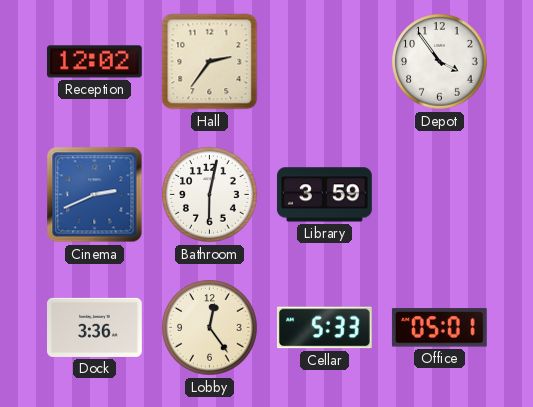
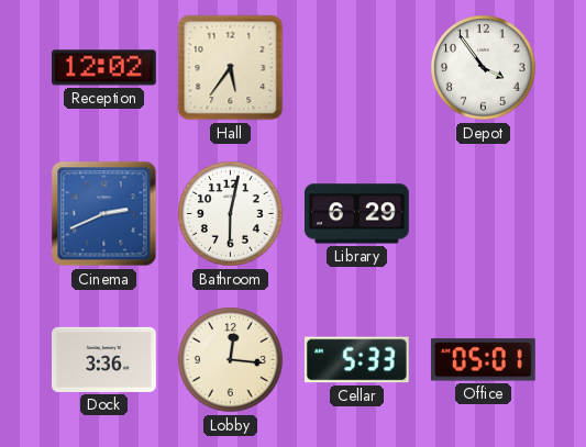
Hall: 2:36 -> 5:36
Library: 3:59 -> 6:29
Lobby: 12:24 -> 12:16
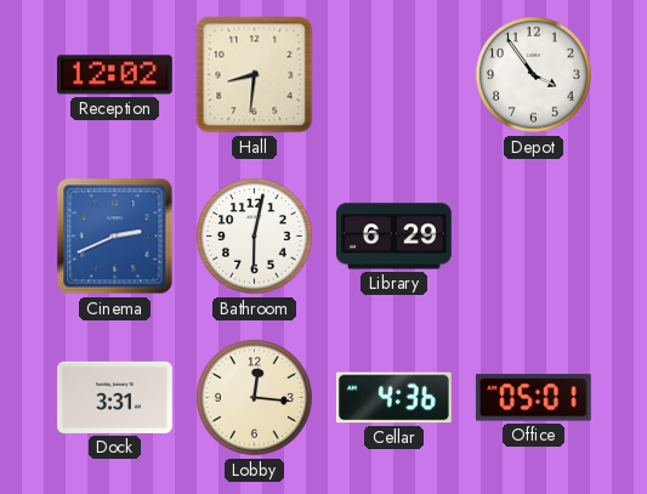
Hall: 5:36 -> 8:31
Dock: 3:36 -> 3:31
Cellar: 5:33 -> 4:36
